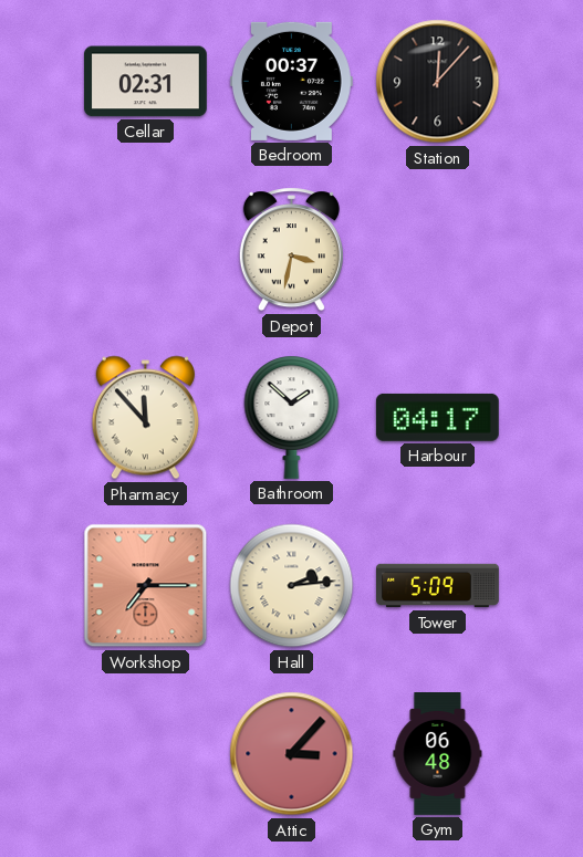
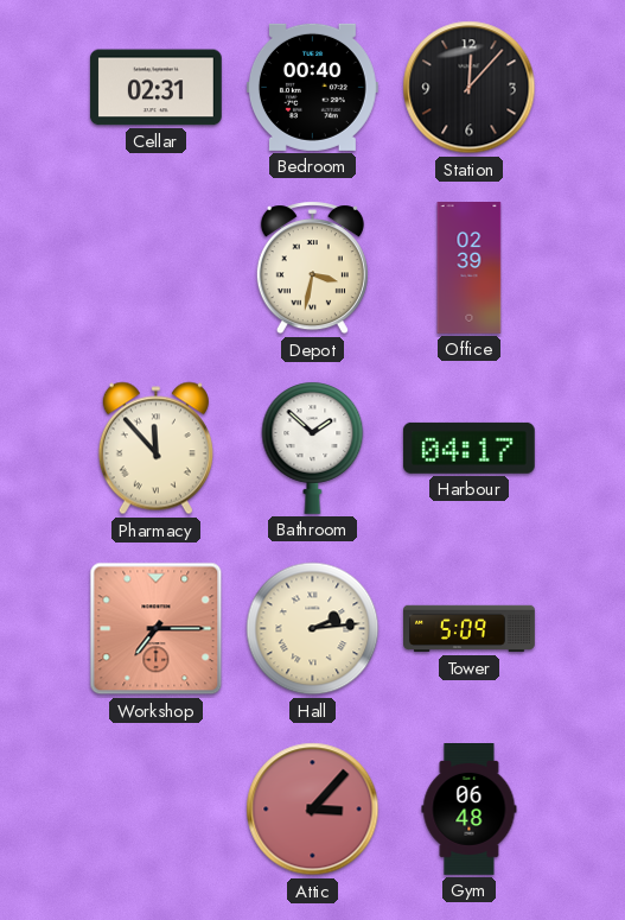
Bedroom: 00:37 -> 00:40
Office: none -> 02:39
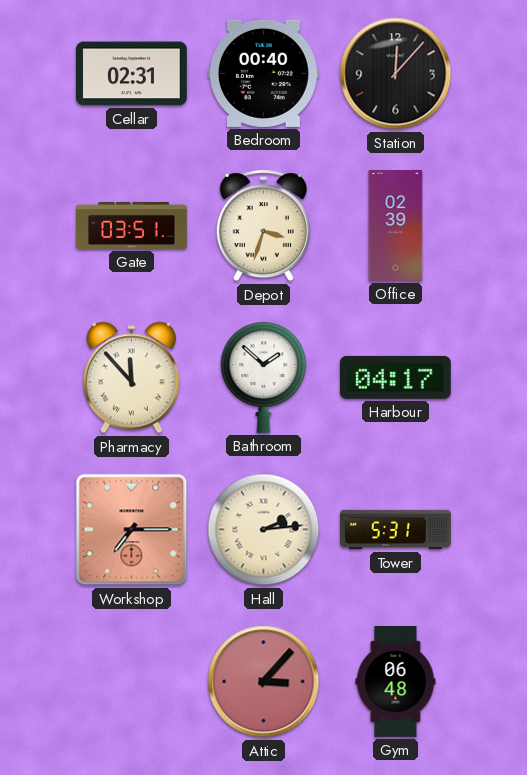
Gate: none -> 03:51
Depot: 3:32 -> 3:33
Tower: 5:09 -> 5:31
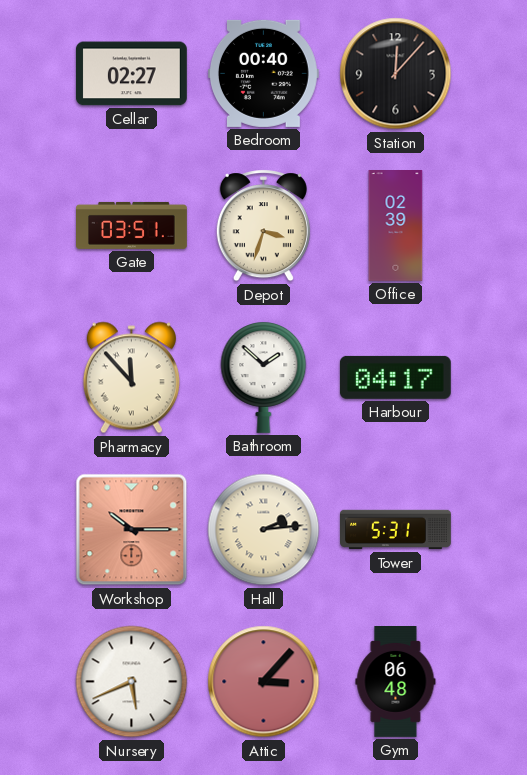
Cellar: 02:31 -> 02:27
Workshop: 7:15 -> 10:15
Nursery: none -> 5:41
